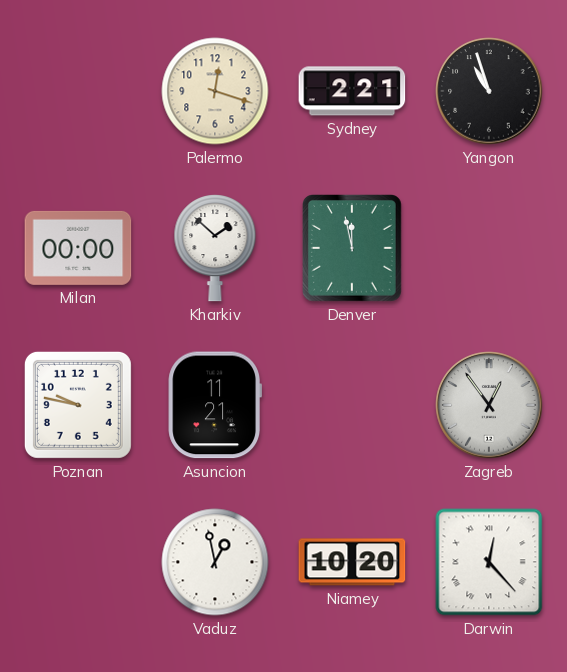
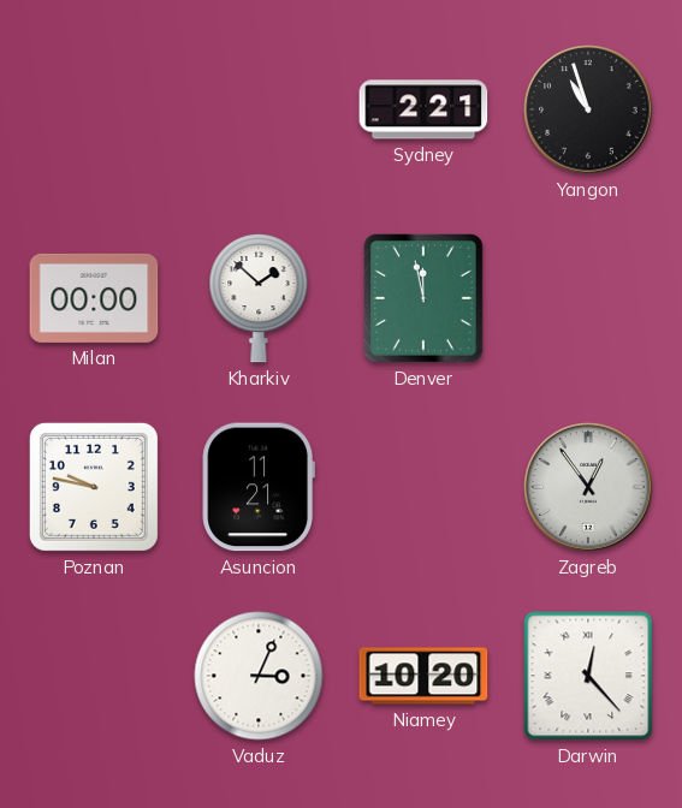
Palermo: 12:18 -> none
Vaduz: 12:58 -> 3:04
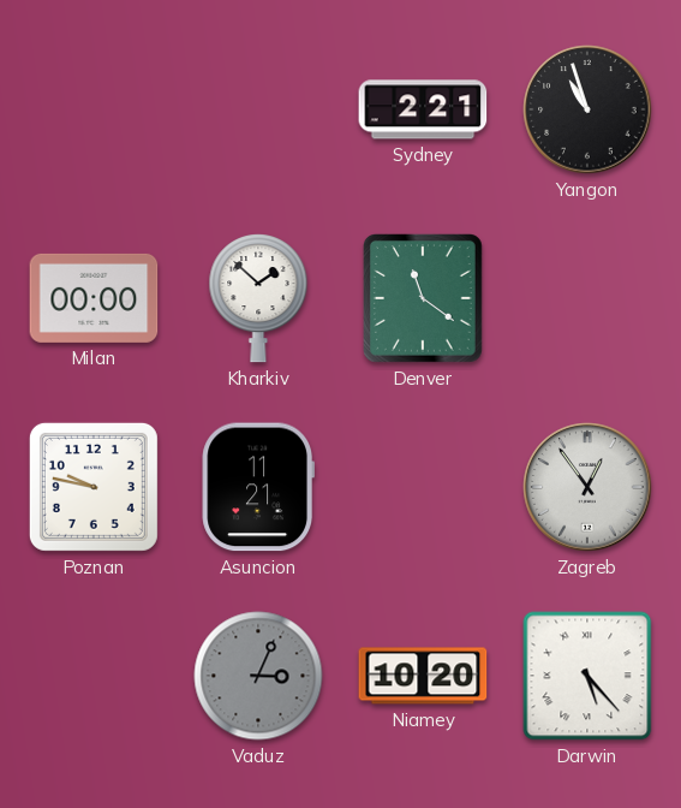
Denver: 11:58 -> 11:21
Vaduz dial: white -> grey
Darwin: 12:23 -> 5:23
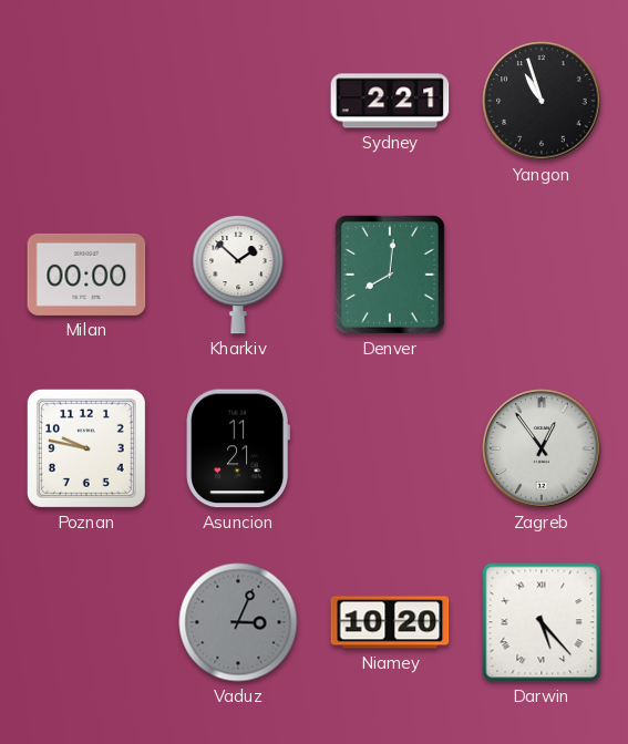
Denver: 11:21 -> 8:01
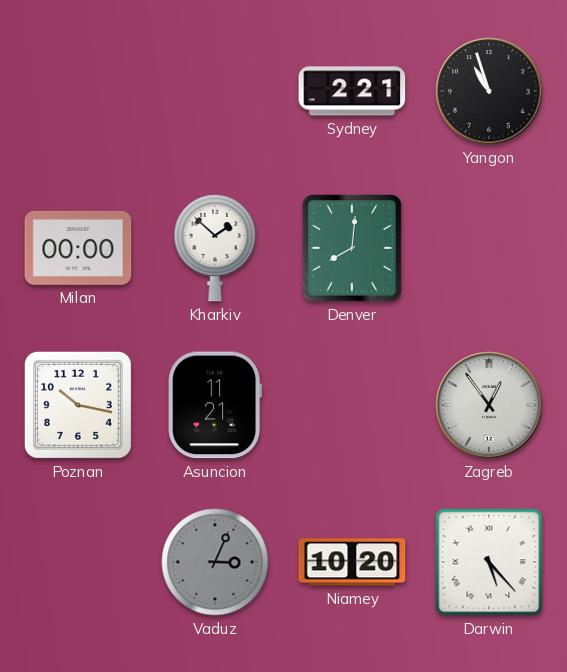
Poznan: 9:47 -> 10:17
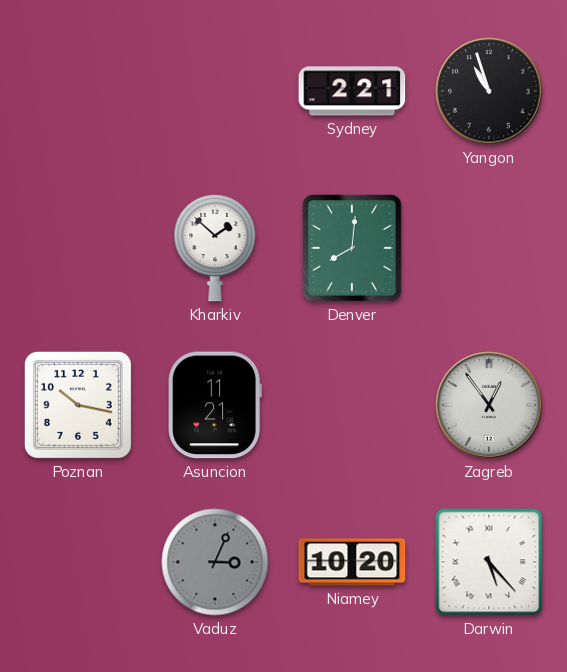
Milan: 00:00 -> none
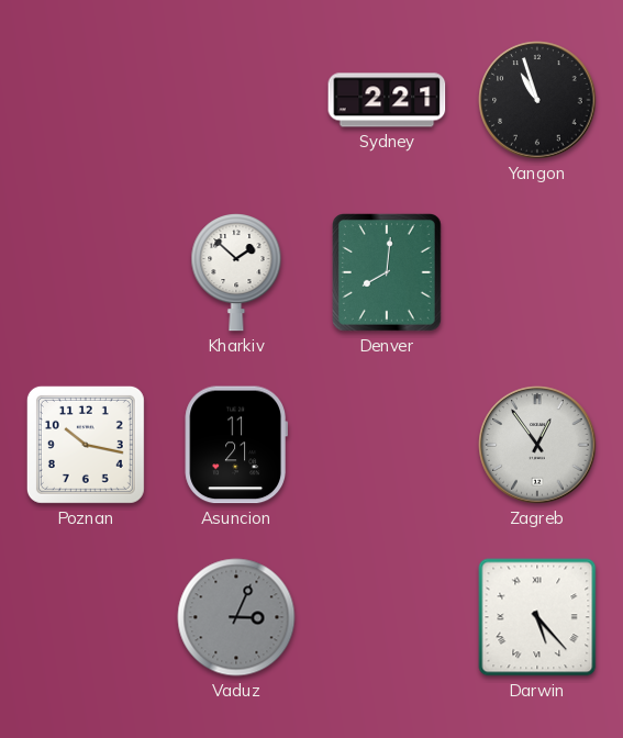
Niamey: 10:20 -> none
